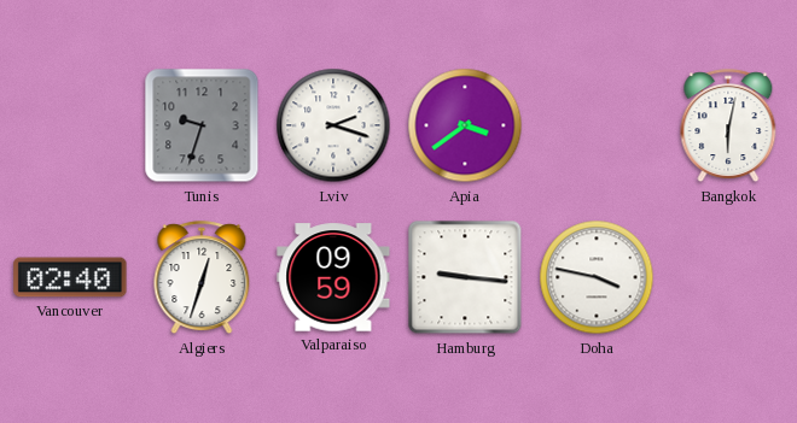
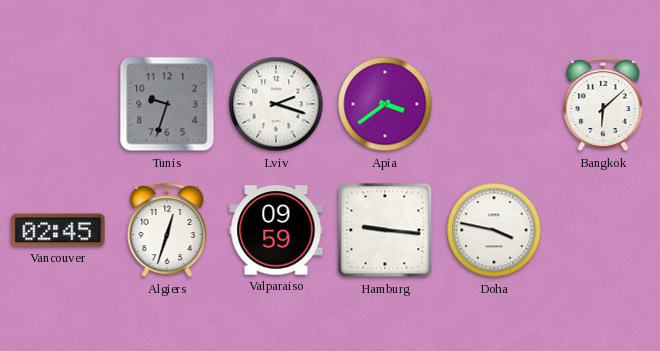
Bangkok: 6:02 -> 6:08
Vancouver: 02:40 -> 02:45
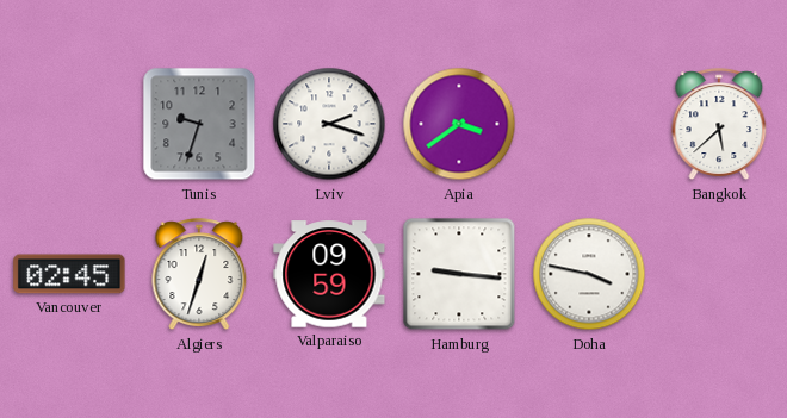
Bangkok: 6:08 -> 5:38
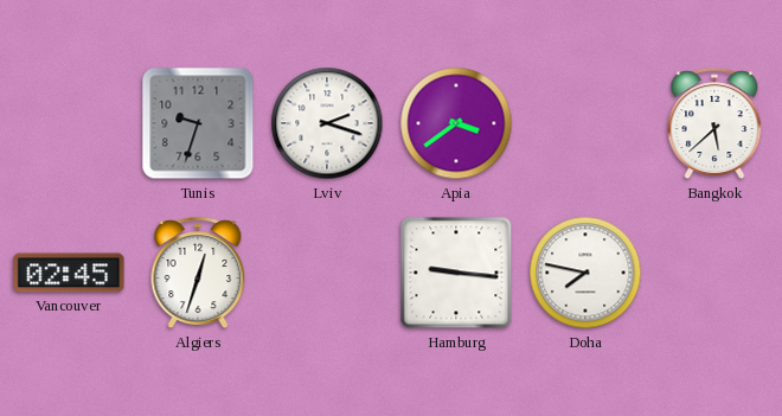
Valparaiso: 09:59 -> none
Doha: 3:47 -> 7:47
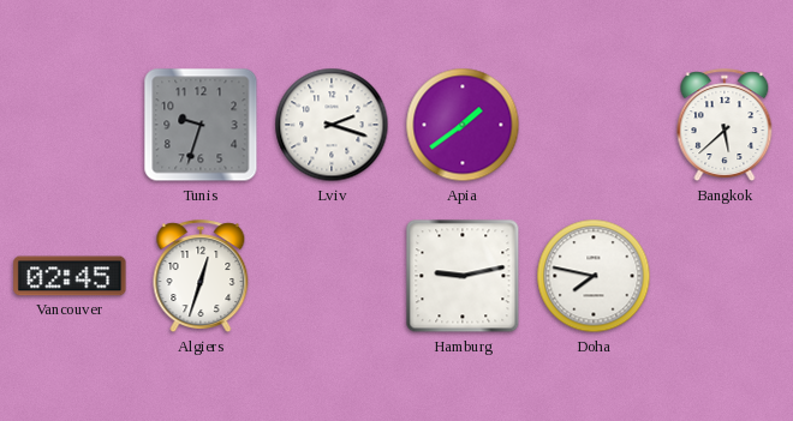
Apia: 3:39 -> 1:39
Hamburg: 9:16 -> 9:13
